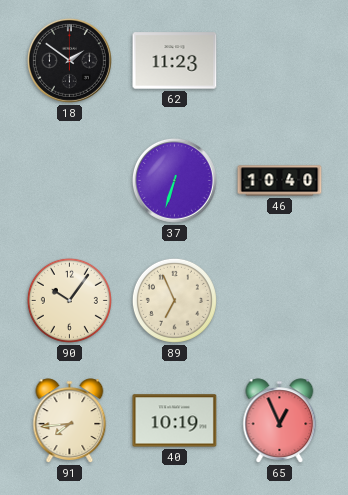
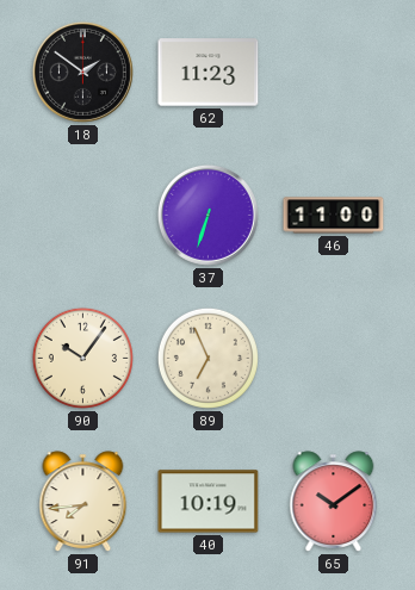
46: 10:40 -> 11:00
65: 12:56 -> 10:09
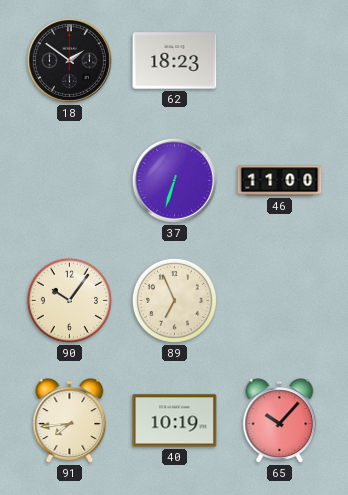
62: 11:23 -> 18:23
65: 10:09 -> 10:07
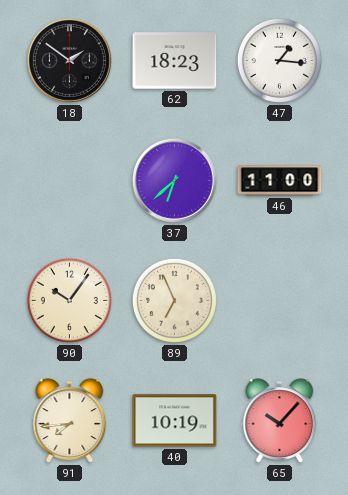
47: none -> 1:16
37: 6:33 -> 6:38
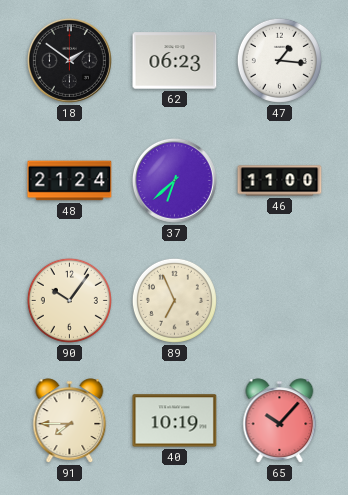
62: 18:23 -> 06:23
48: none -> 21:24
91: 7:44 -> 7:45
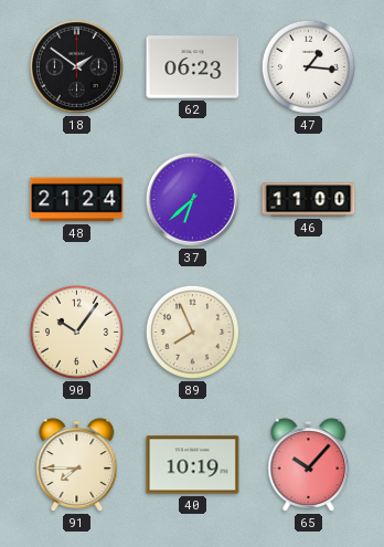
89: 6:56 -> 7:56
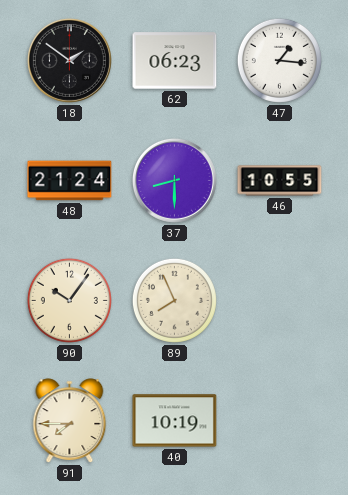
37: 6:38 -> 8:30
46: 11:00 -> 10:55
65: 10:07 -> none
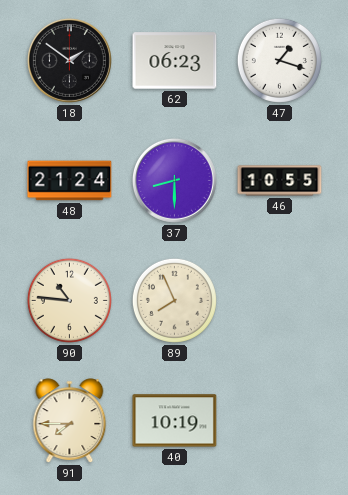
47: 1:16 -> 1:18
90: 10:06 -> 10:46
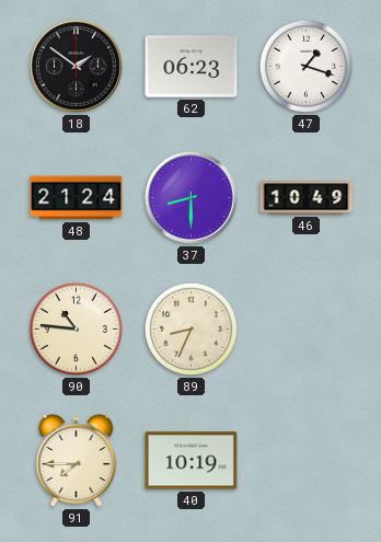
46: 10:55 -> 10:49
89: 7:56 -> 8:34
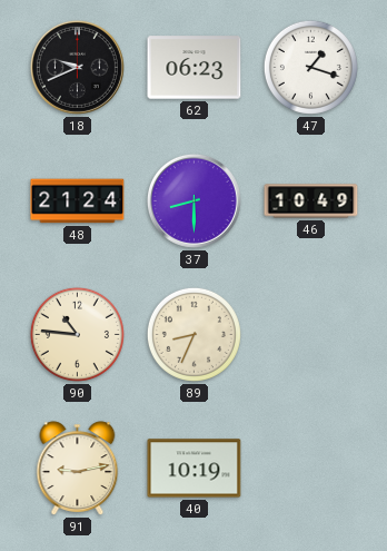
18: 1:51 -> 9:41
91: 7:45 -> 9:13
